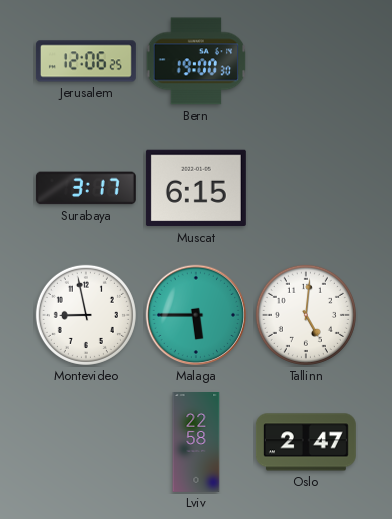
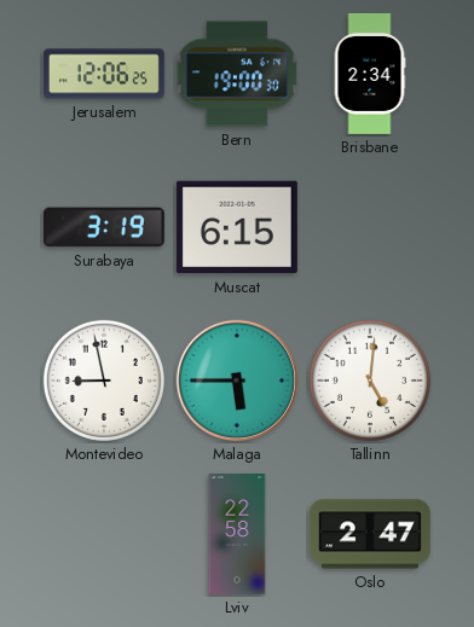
Brisbane: none -> 2:34
Surabaya: 3:17 -> 3:19
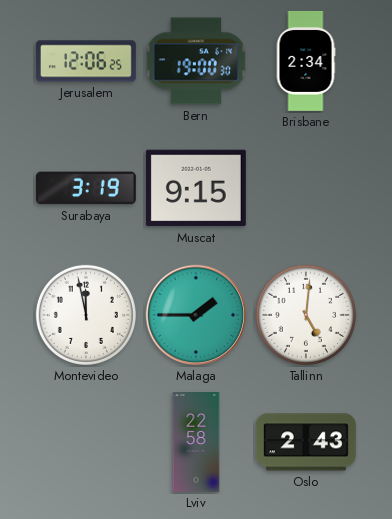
Muscat: 6:15 -> 9:15
Montevideo: 8:58 -> 11:58
Malaga: 5:45 -> 1:45
Oslo: 2:47 -> 2:43
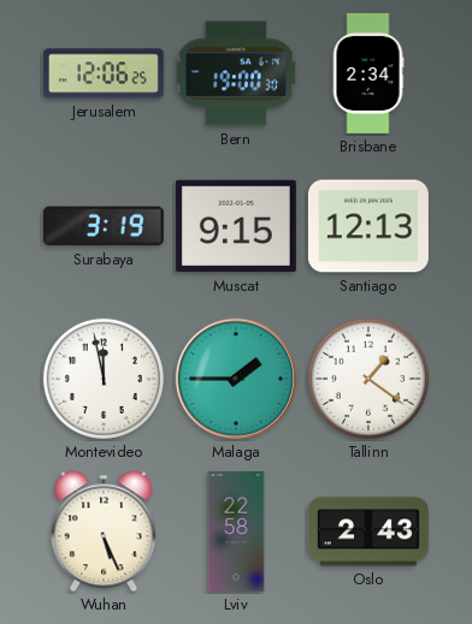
Santiago: none -> 12:13
Tallinn: 5:01 -> 1:21
Wuhan: none -> 5:26
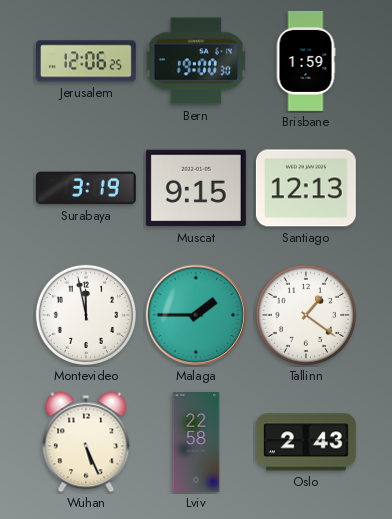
Brisbane: 2:34 -> 1:59
